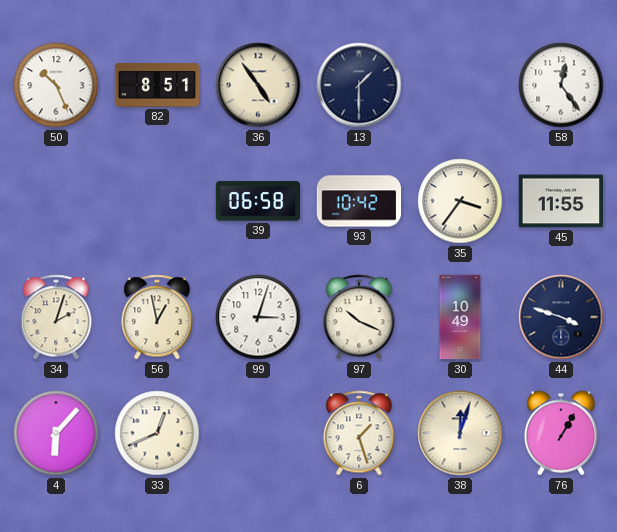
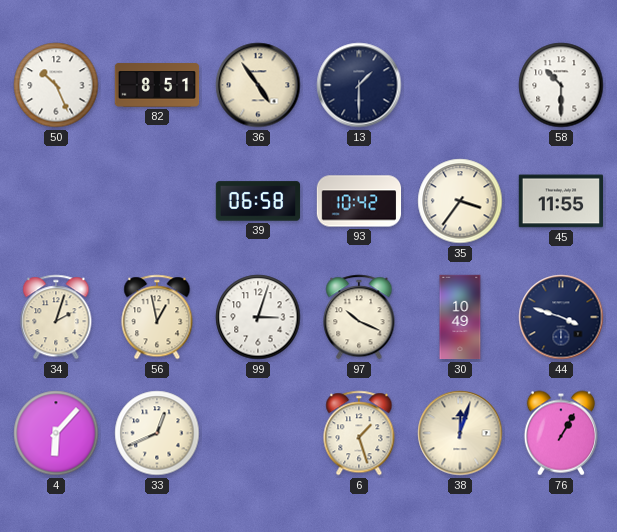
58: 12:24 -> 10:30
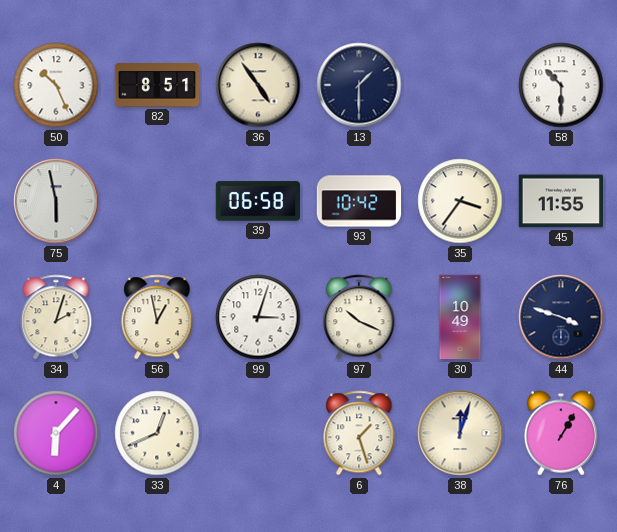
75: none -> 5:58
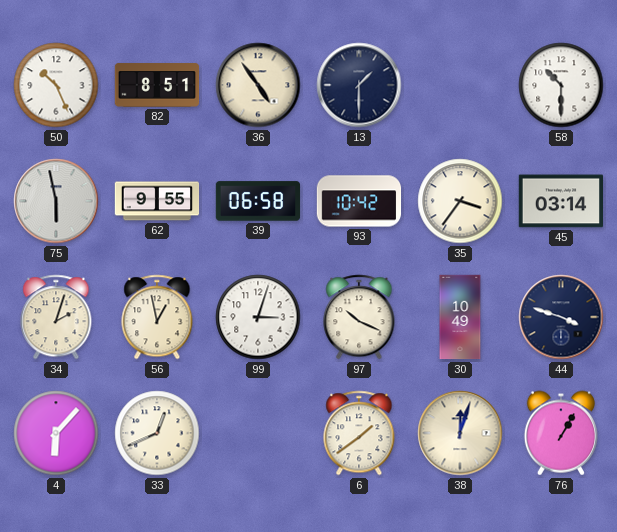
62: none -> 9:55
45: 11:55 -> 03:14
6: 1:27 -> 1:39
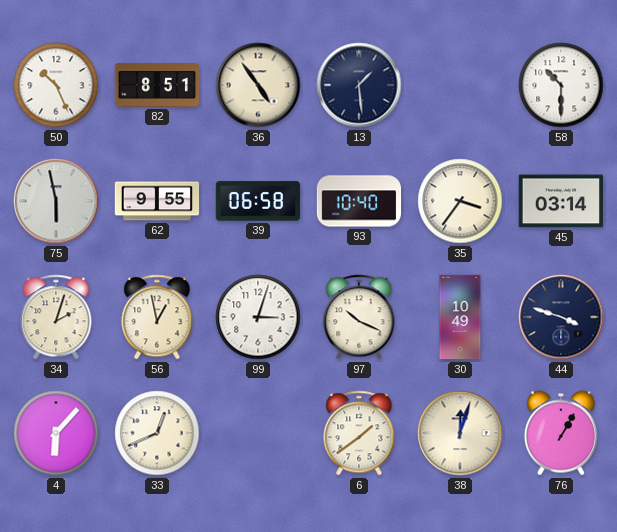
13: 1:30 -> 1:29
93: 10:42 -> 10:40
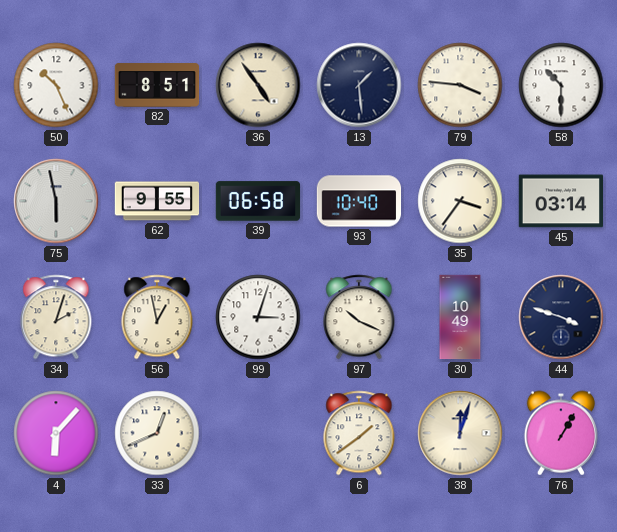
79: none -> 3:46
